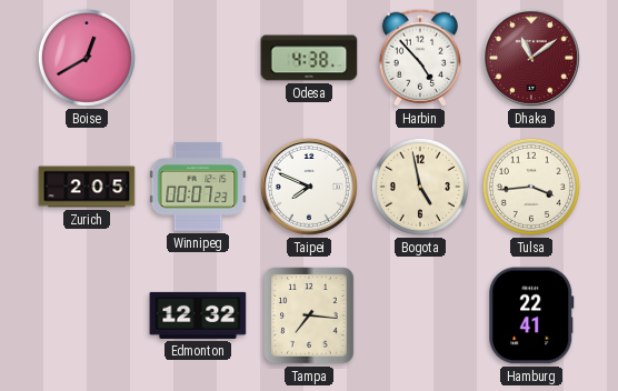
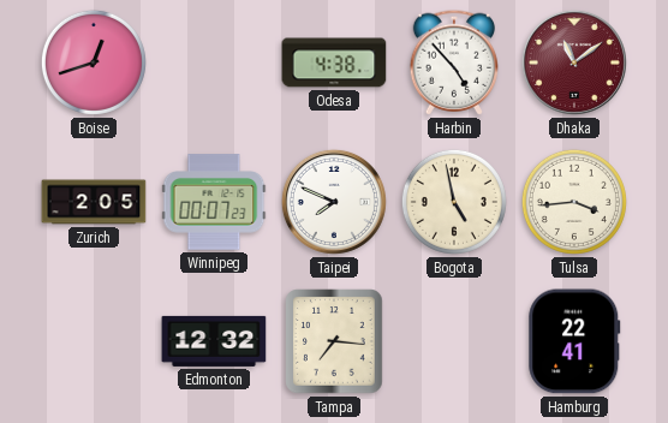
Boise: 12:40 -> 12:42
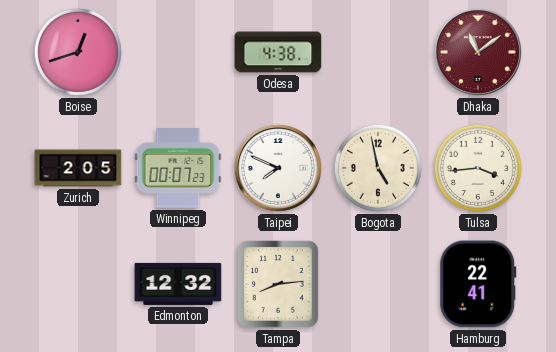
Harbin: 4:53 -> none
Tampa: 7:16 -> 8:14
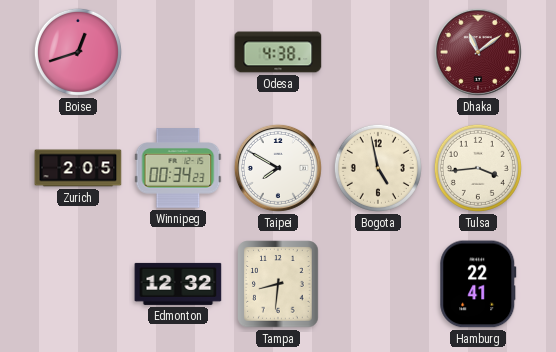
Winnipeg: 00:07 -> 00:34
Taipei: 7:49 -> 7:50
Tampa: 8:14 -> 8:31
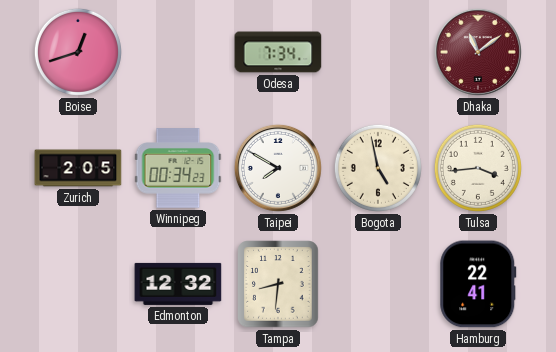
Odesa: 4:38 -> 7:34
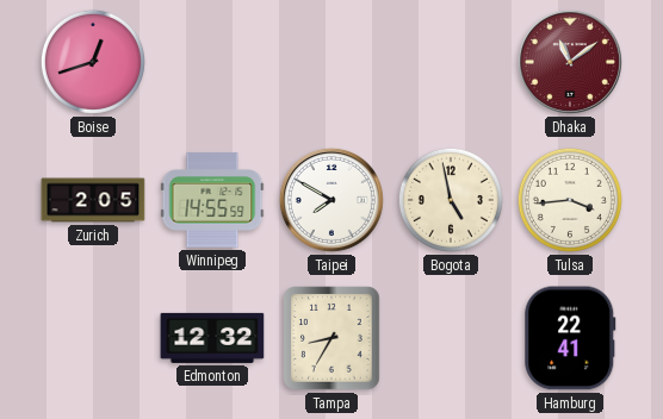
Odesa: 7:34 -> none
Winnipeg: 00:34 -> 14:55
Tampa: 8:31 -> 8:35
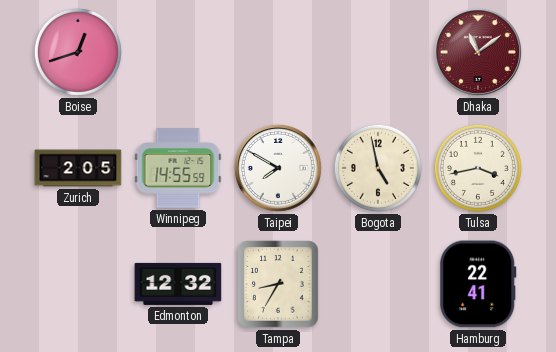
Tulsa: 3:44 -> 3:43
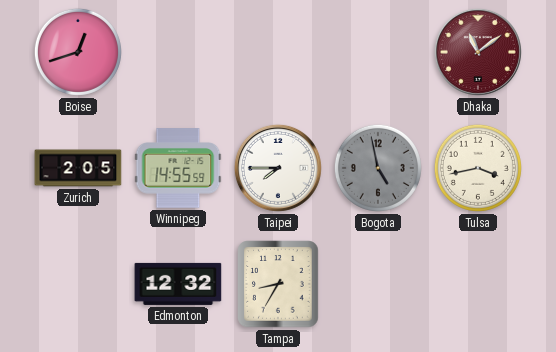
Taipei: 7:50 -> 7:45
Bogota dial: cream -> grey
Hamburg: 22:41 -> none
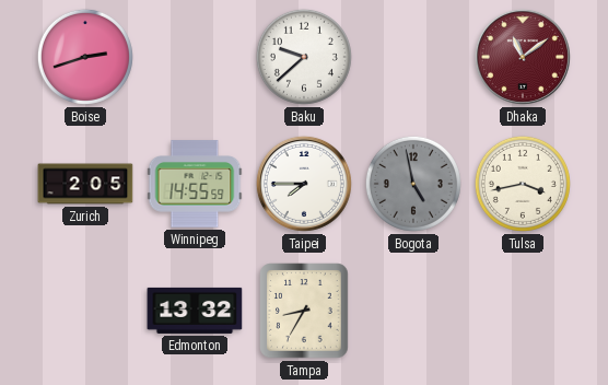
Boise: 12:42 -> 2:42
Baku: none -> 9:38
Edmonton: 12:32 -> 13:32
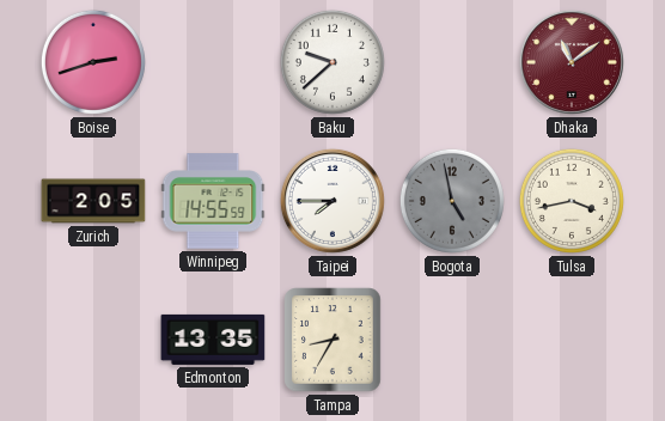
Edmonton: 13:32 -> 13:35
